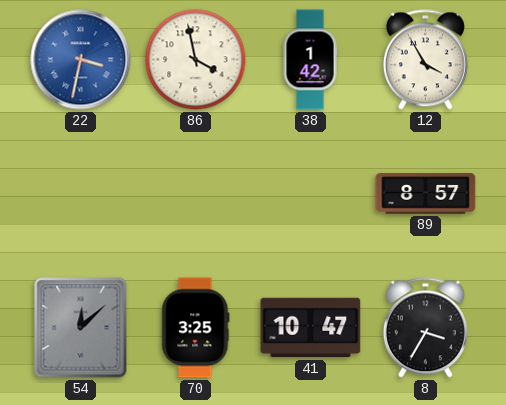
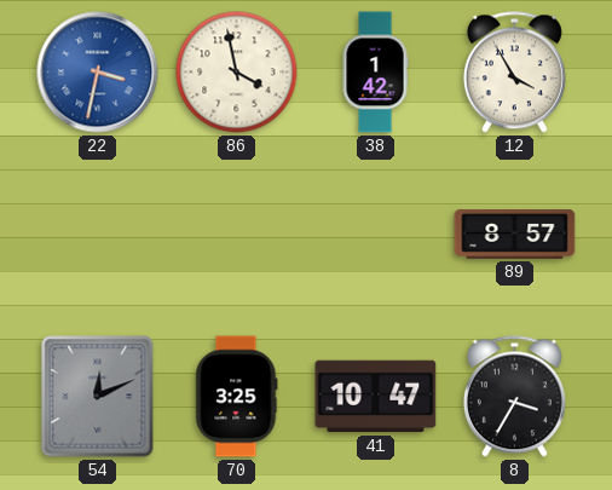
54: 12:08 -> 12:11
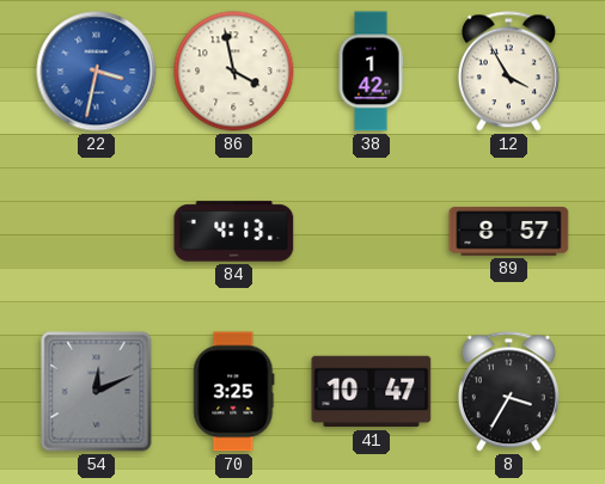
84: none -> 4:13
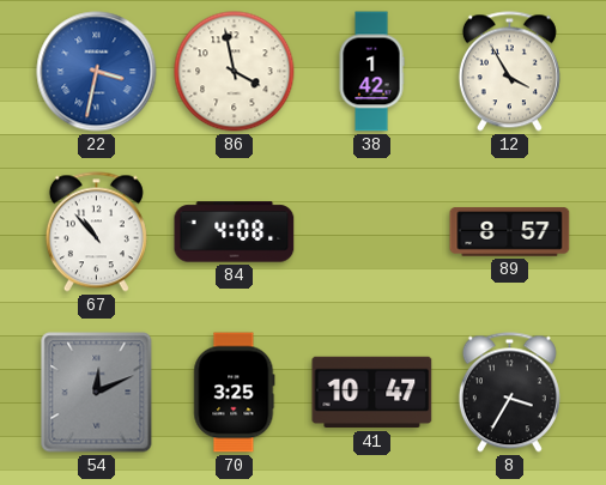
67: none -> 10:53
84: 4:13 -> 4:08
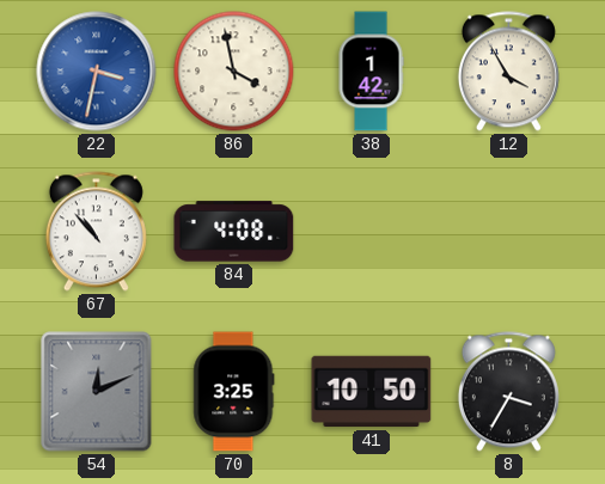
89: 8:57 -> none
41: 10:47 -> 10:50
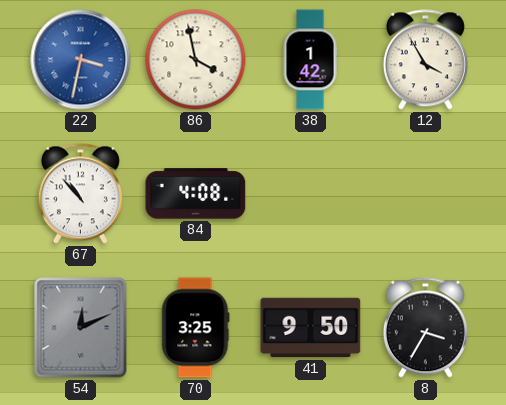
41: 10:50 -> 9:50
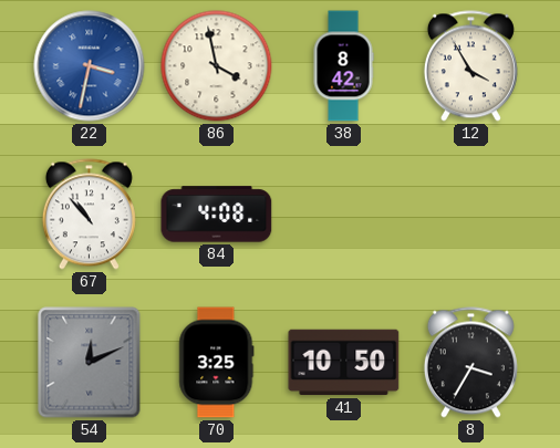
38: 1:42 -> 8:42
41: 9:50 -> 10:50
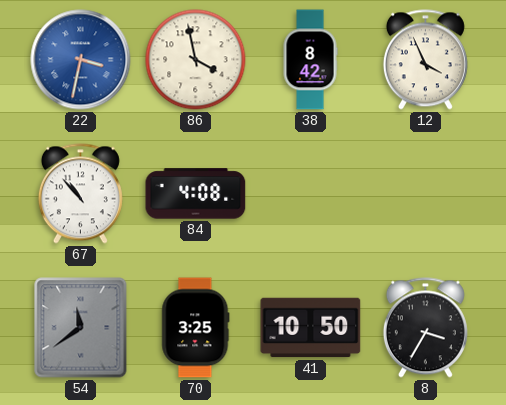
12: 3:55 -> 3:56
54: 12:11 -> 11:39
